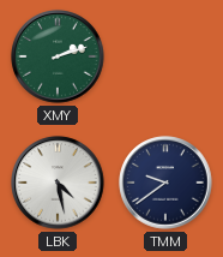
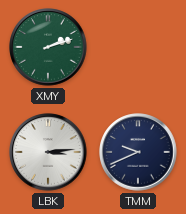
LBK: 4:28 -> 3:14
TMM: 9:39 -> 9:41
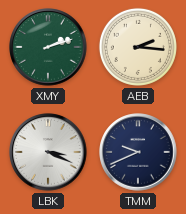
AEB: none -> 2:16
LBK: 3:14 -> 3:19
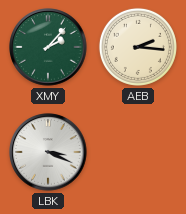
XMY: 2:12 -> 2:07
TMM: 9:41 -> none
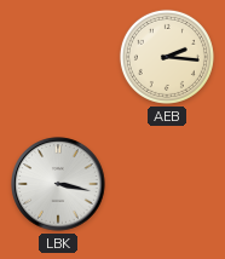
XMY: 2:07 -> none
LBK: 3:19 -> 3:17
